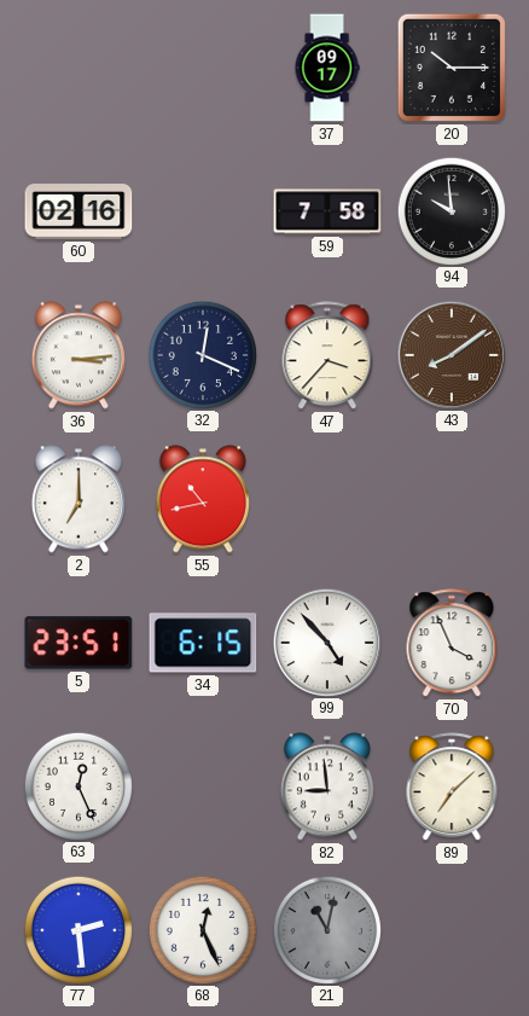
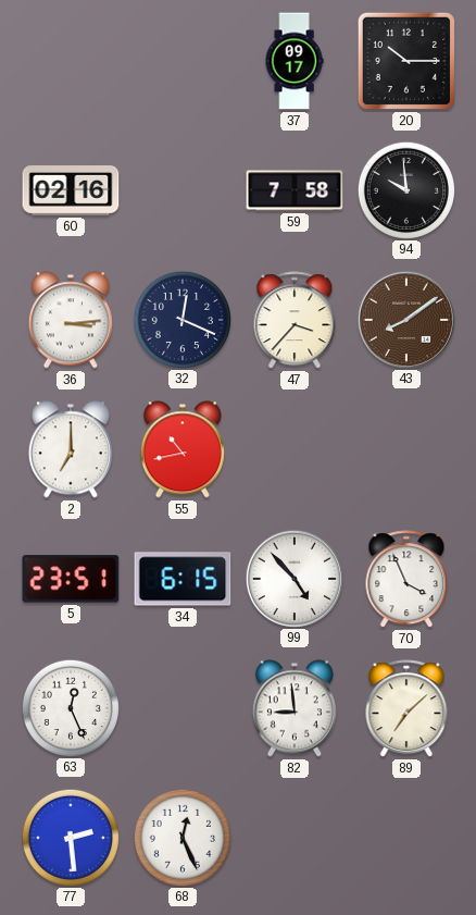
21: 11:02 -> none
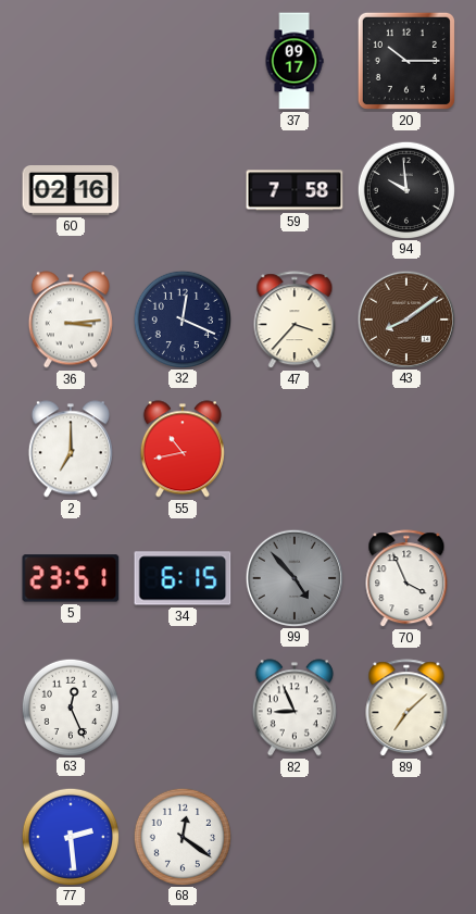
99 dial: white -> grey
82: 8:59 -> 8:56
68: 12:26 -> 12:21
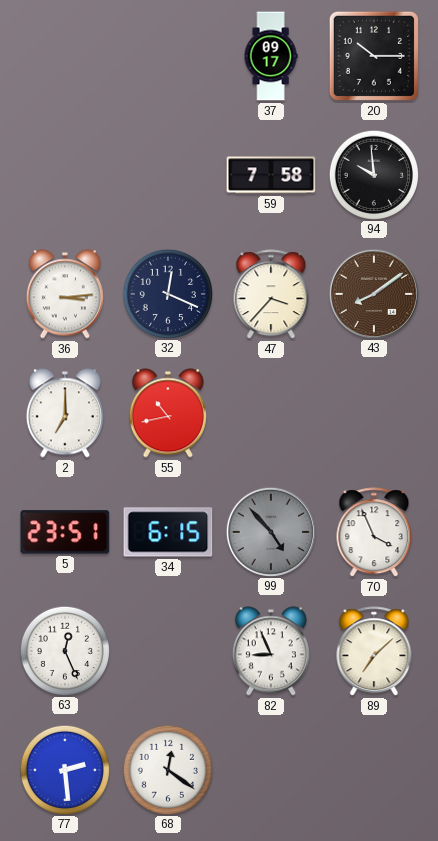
60: 02:16 -> none
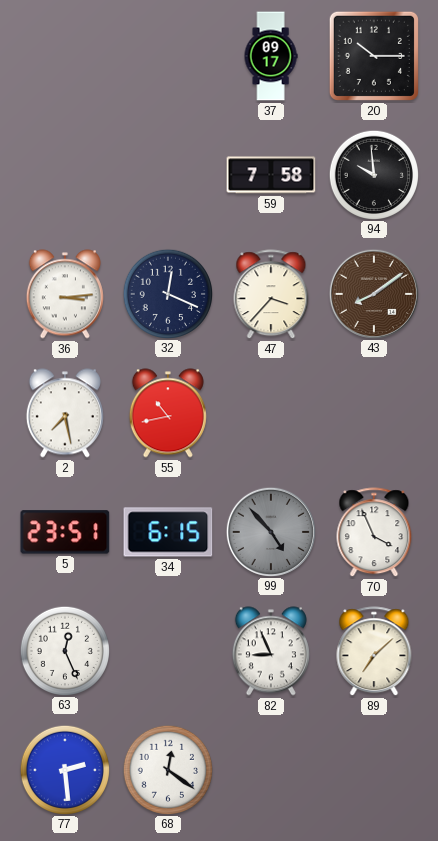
2: 7:00 -> 7:28
